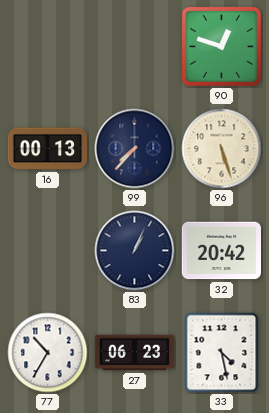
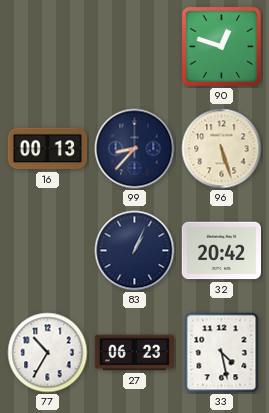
99: 7:37 -> 8:37
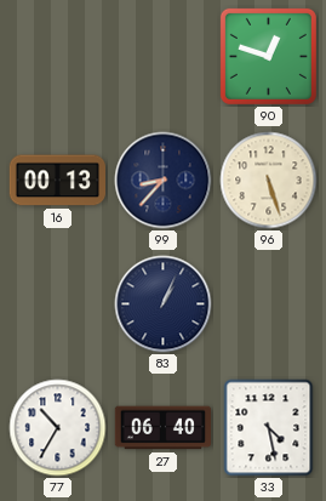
32: 20:42 -> none
27: 06:23 -> 06:40
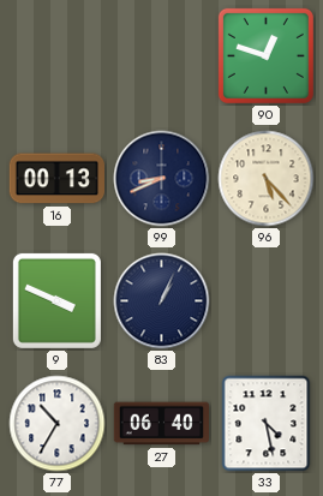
99: 8:37 -> 8:41
96: 5:27 -> 5:23
9: none -> 3:49
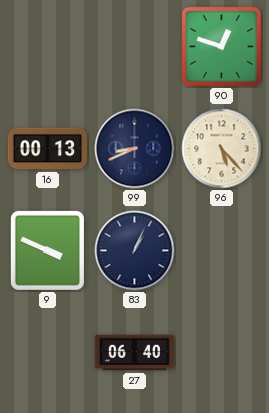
77: 10:35 -> none
33: 4:28 -> none
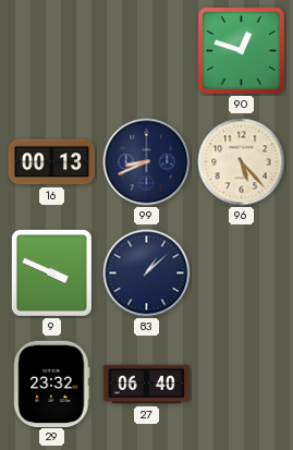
83: 1:04 -> 1:08
29: none -> 23:32
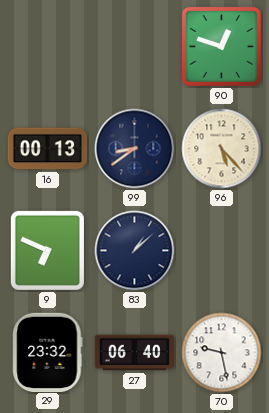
99: 8:41 -> 8:39
9: 3:49 -> 6:49
70: none -> 9:28
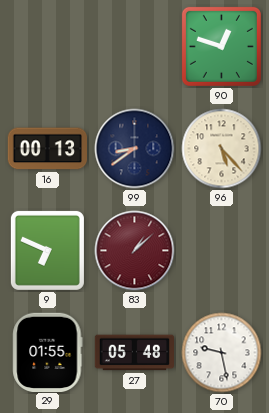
83 dial: navy -> burgundy
29: 23:32 -> 01:55
27: 06:40 -> 05:48
